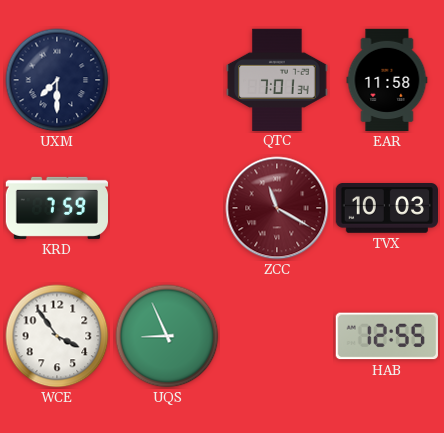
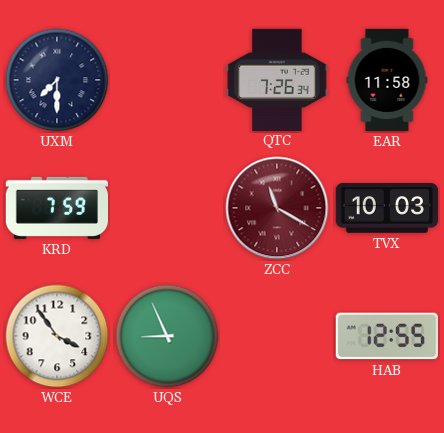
QTC: 7:01 -> 7:26
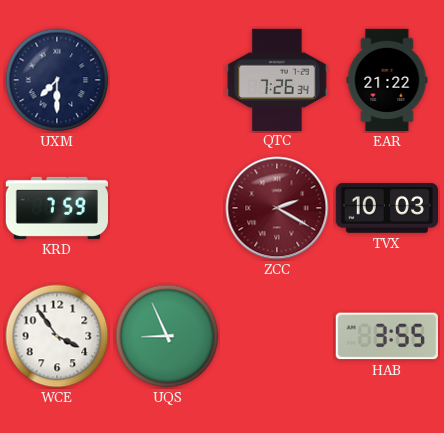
EAR: 11:58 -> 21:22
ZCC: 11:20 -> 2:20
HAB: 12:55 -> 3:55
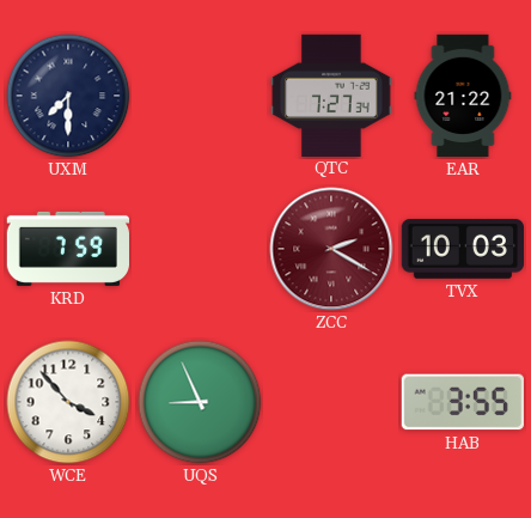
QTC: 7:26 -> 7:27
WCE: 3:54 -> 3:53
